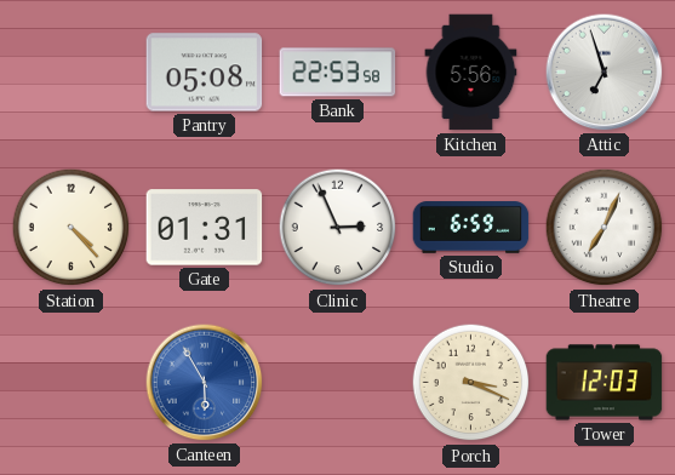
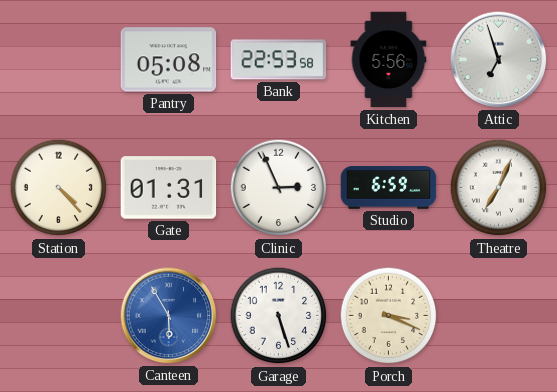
Garage: none -> 5:27
Tower: 12:03 -> none
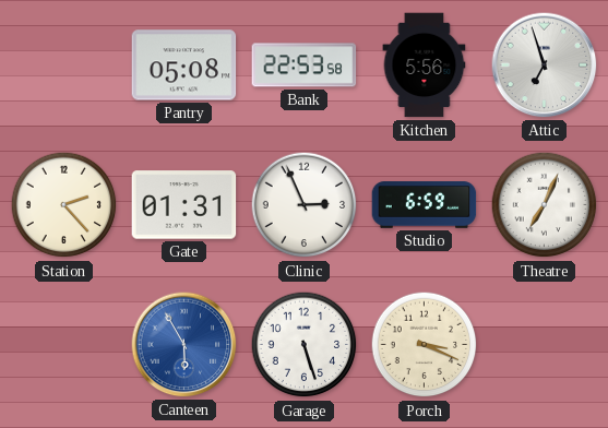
Station: 4:23 -> 2:23
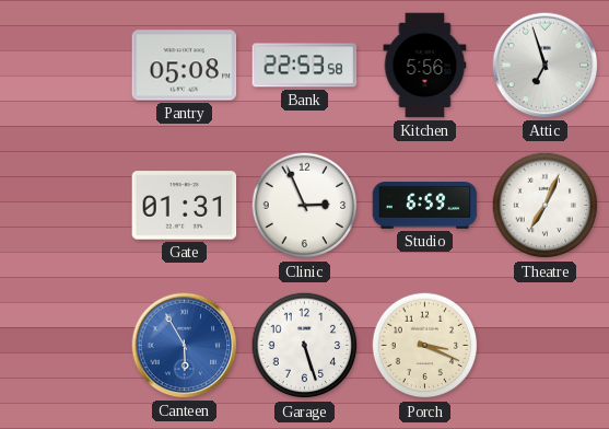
Station: 2:23 -> none
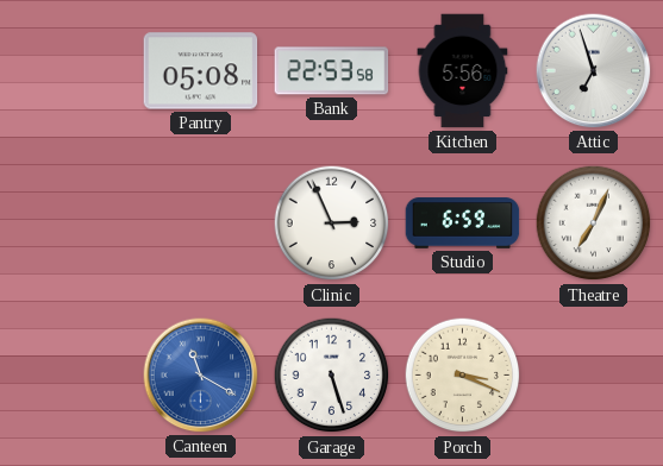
Gate: 01:31 -> none
Canteen: 5:55 -> 11:20
